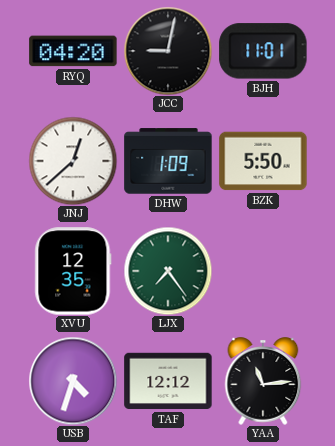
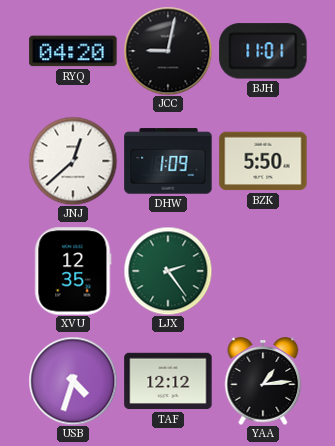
LJX: 7:24 -> 2:24
YAA: 11:14 -> 1:14
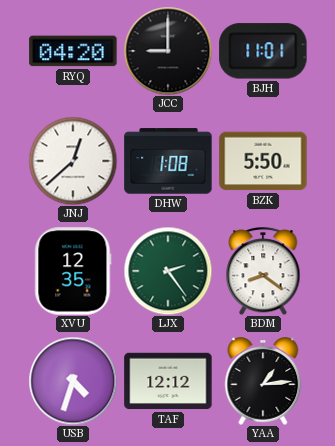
JCC: 9:02 -> 9:00
DHW: 1:09 -> 1:08
BDM: none -> 8:21
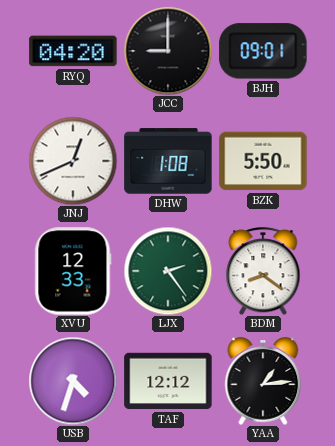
BJH: 11:01 -> 09:01
JNJ: 12:38 -> 12:41
XVU: 12:35 -> 12:33
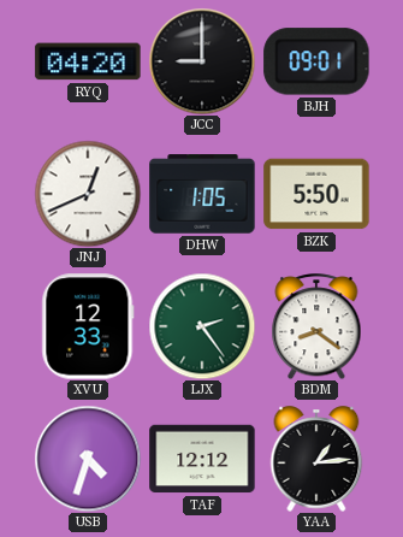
DHW: 1:08 -> 1:05
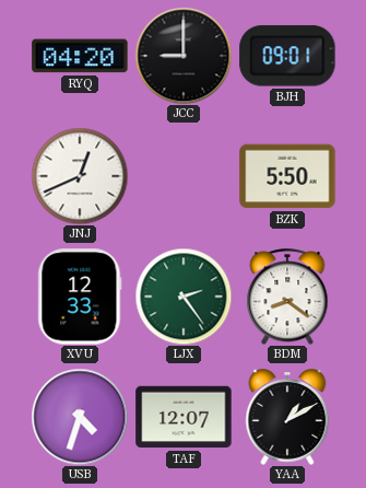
DHW: 1:05 -> none
TAF: 12:12 -> 12:07
YAA: 1:14 -> 1:10
